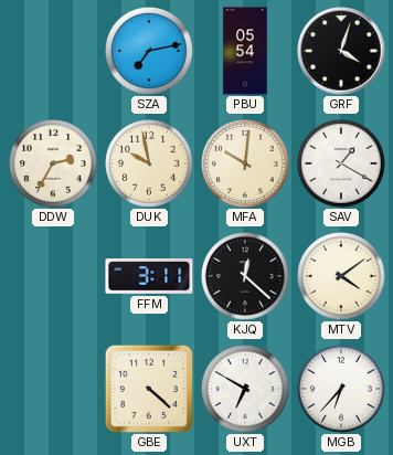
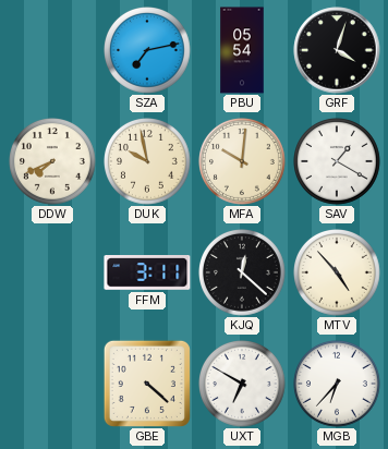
DDW: 2:35 -> 7:41
MTV: 4:09 -> 4:53
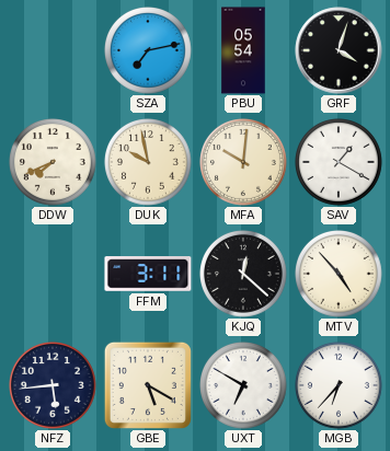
NFZ: none -> 5:44
GBE: 4:22 -> 5:20
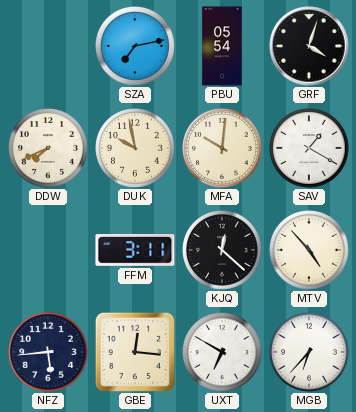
GBE: 5:20 -> 12:16
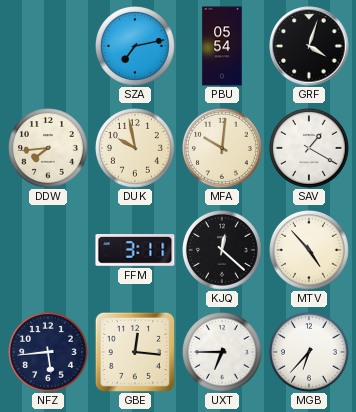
DDW: 7:41 -> 7:44
UXT: 6:50 -> 6:45
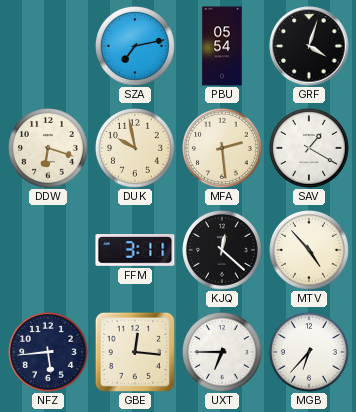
DDW: 7:44 -> 6:18
MFA: 10:01 -> 2:29
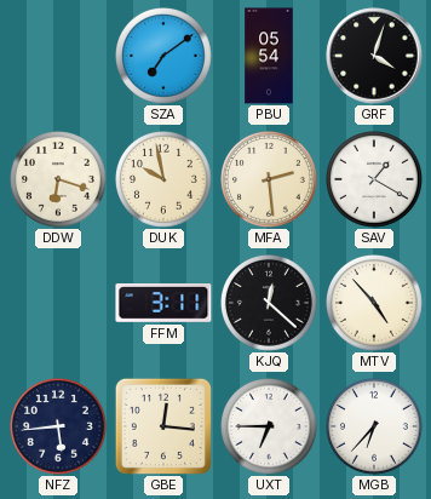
SZA: 7:13 -> 7:09
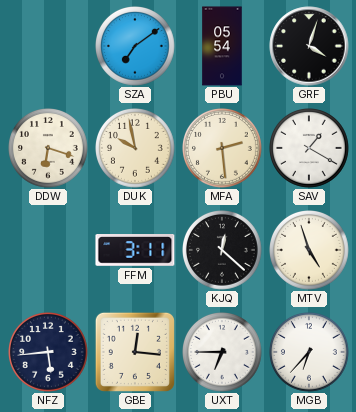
MTV: 4:53 -> 4:57
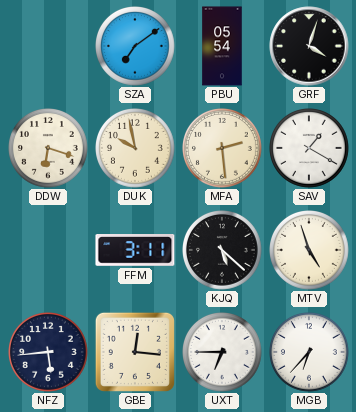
KJQ: 12:22 -> 5:22
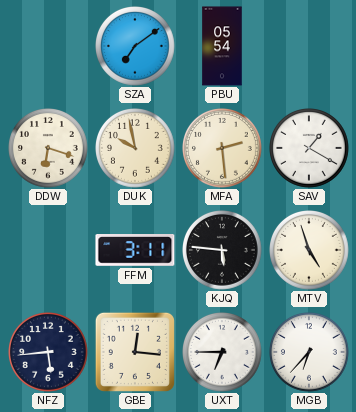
GRF: 4:03 -> none
KJQ: 5:22 -> 5:46
